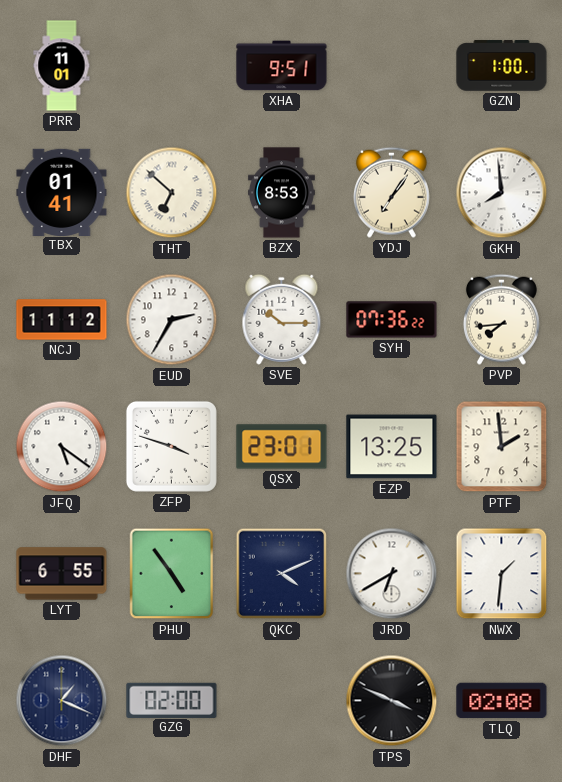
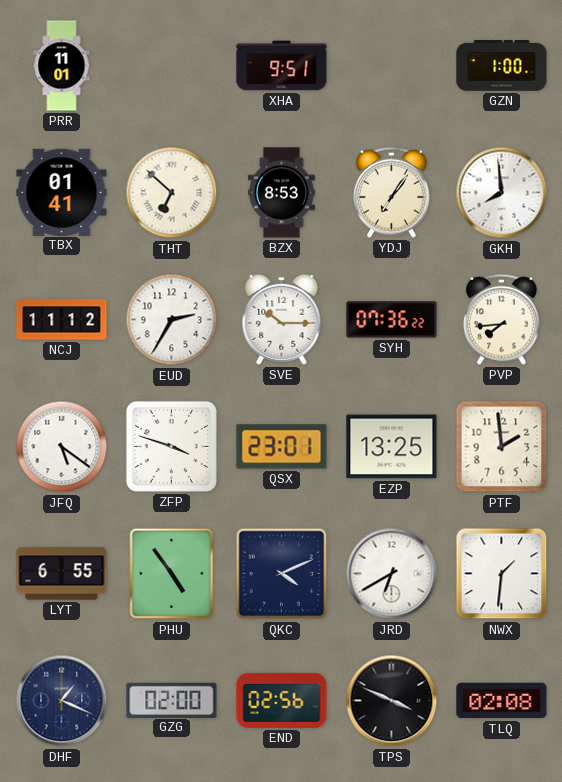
END: none -> 02:56
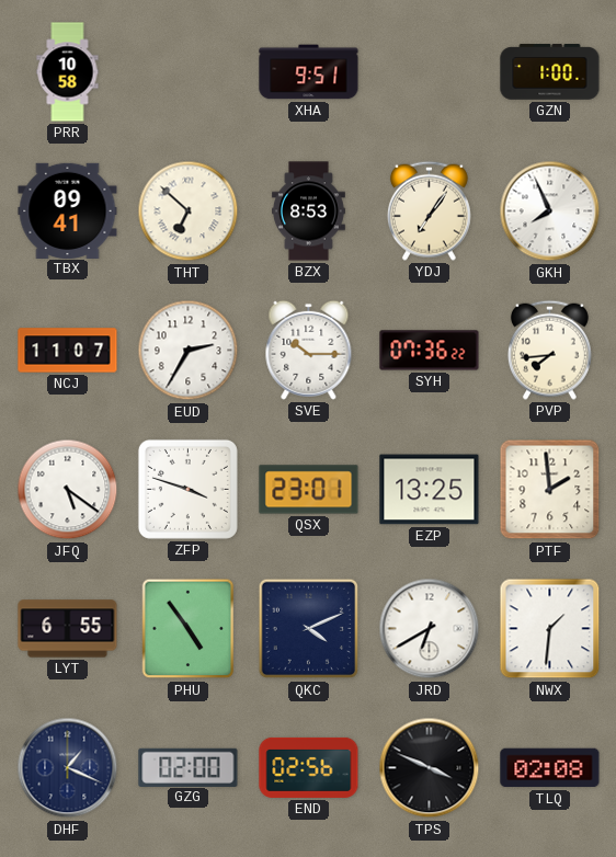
PRR: 11:01 -> 10:58
TBX: 01:41 -> 09:41
GKH: 7:59 -> 7:56
NCJ: 11:12 -> 11:07
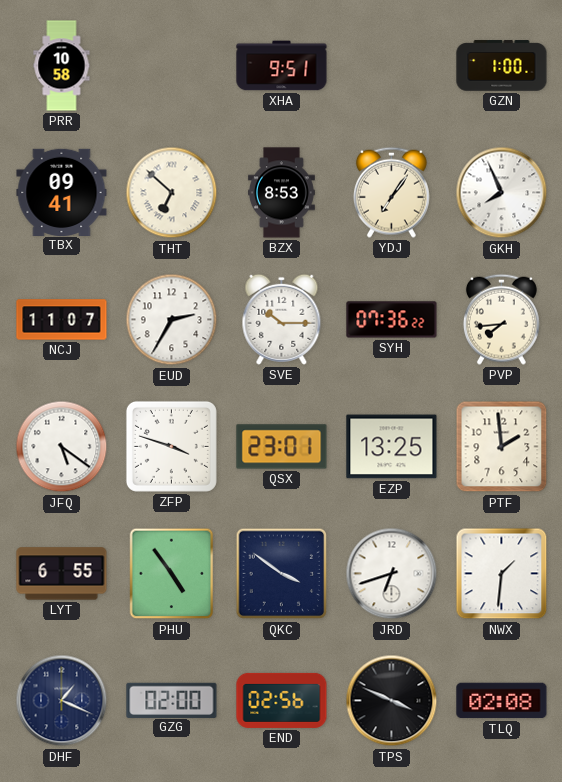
QKC: 4:11 -> 3:51
JRD: 6:40 -> 6:42
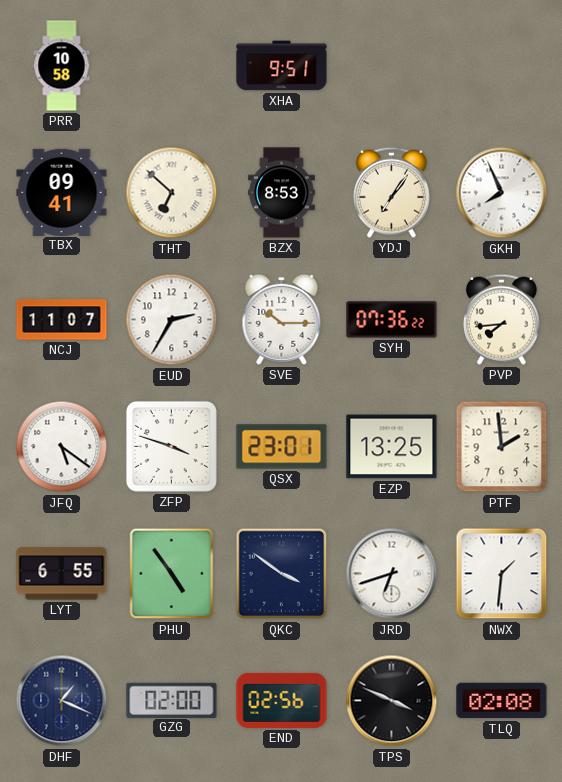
GZN: 1:00 -> none
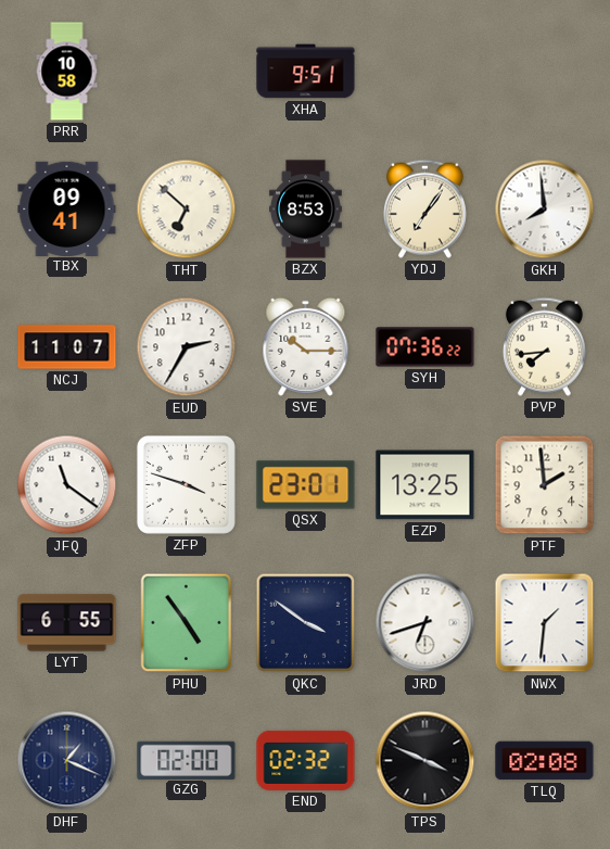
GKH: 7:56 -> 7:59
JFQ: 5:21 -> 11:21
END: 02:56 -> 02:32
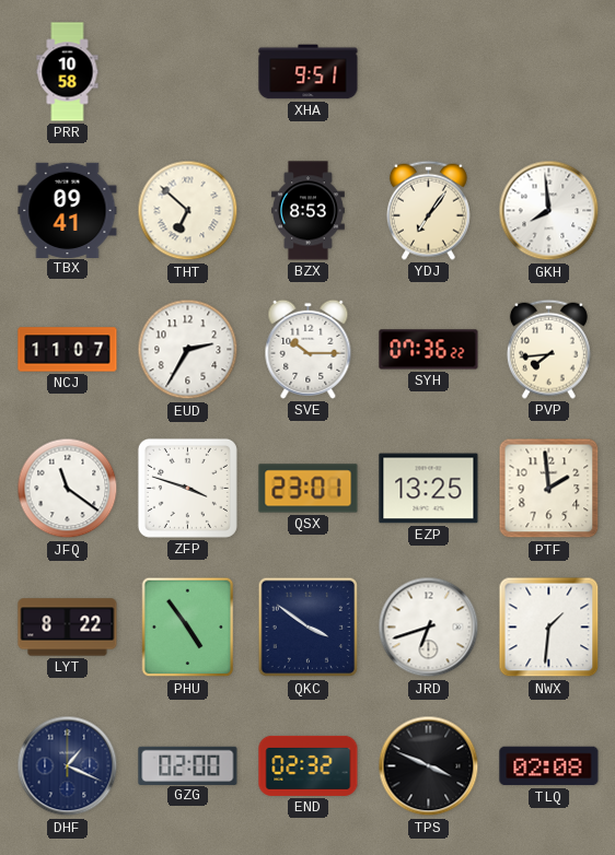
LYT: 6:55 -> 8:22
